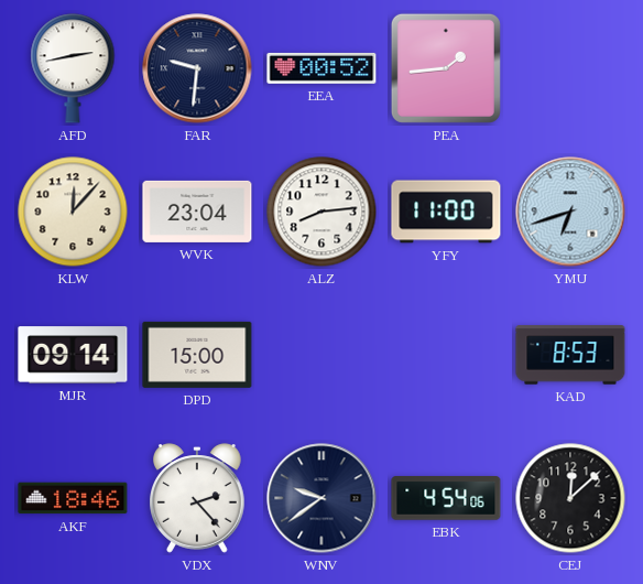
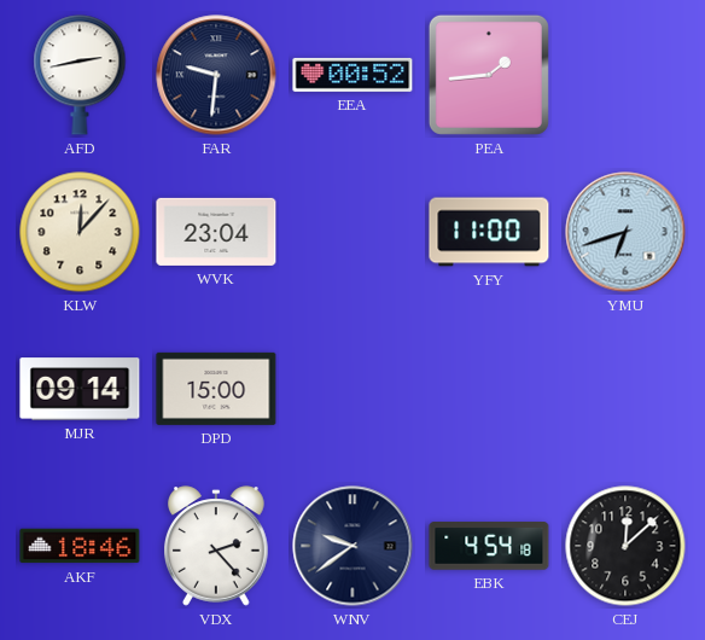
ALZ: 8:14 -> none
KAD: 8:53 -> none
EBK: 4:54:06 -> 4:54:18
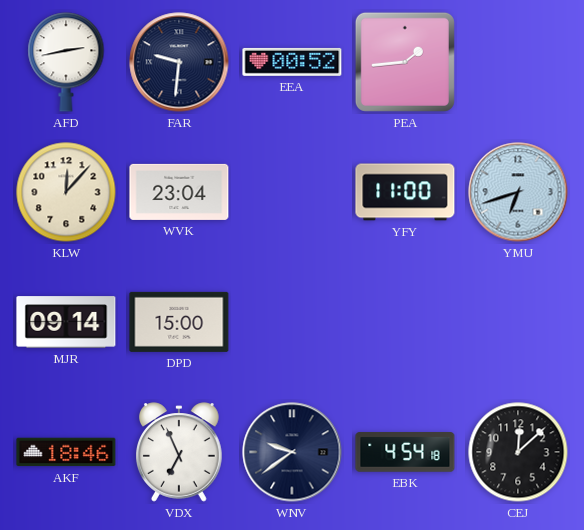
VDX: 2:23 -> 6:56
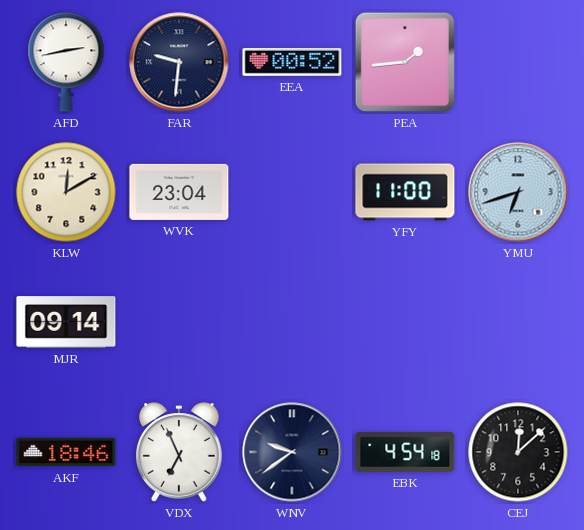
KLW: 12:07 -> 12:10
DPD: 15:00 -> none
